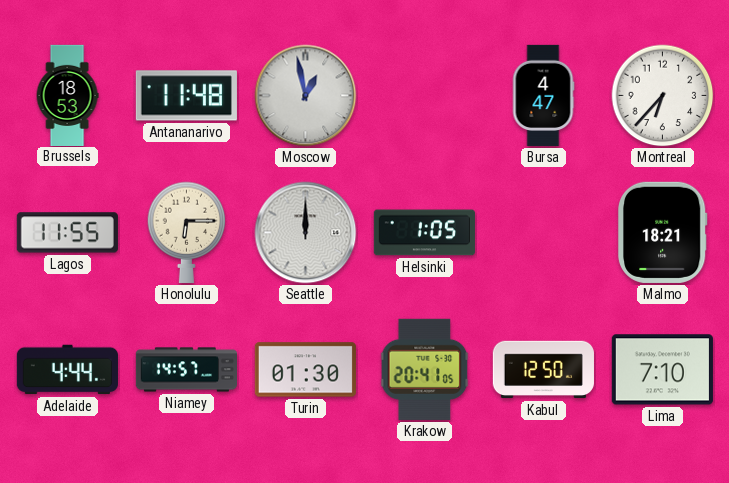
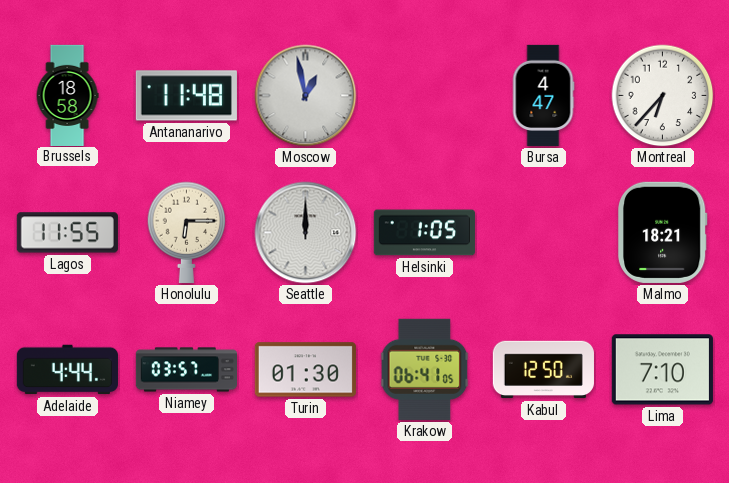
Brussels: 18:53 -> 18:58
Niamey: 14:57 -> 03:57
Krakow: 20:41 -> 06:41
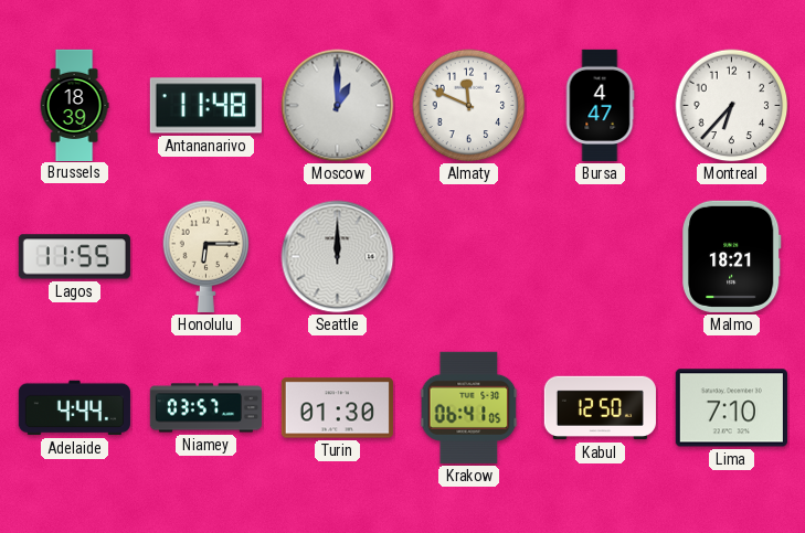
Brussels: 18:58 -> 18:39
Moscow: 12:58 -> 1:00
Almaty: none -> 11:49
Helsinki: 1:05 -> none
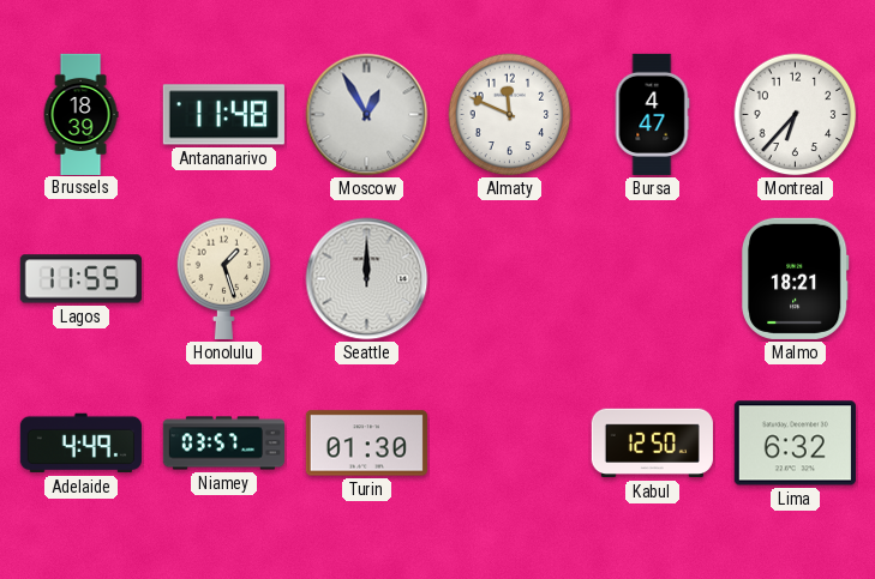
Moscow: 1:00 -> 12:55
Honolulu: 6:15 -> 1:27
Adelaide: 4:44 -> 4:49
Krakow: 06:41 -> none
Lima: 7:10 -> 6:32
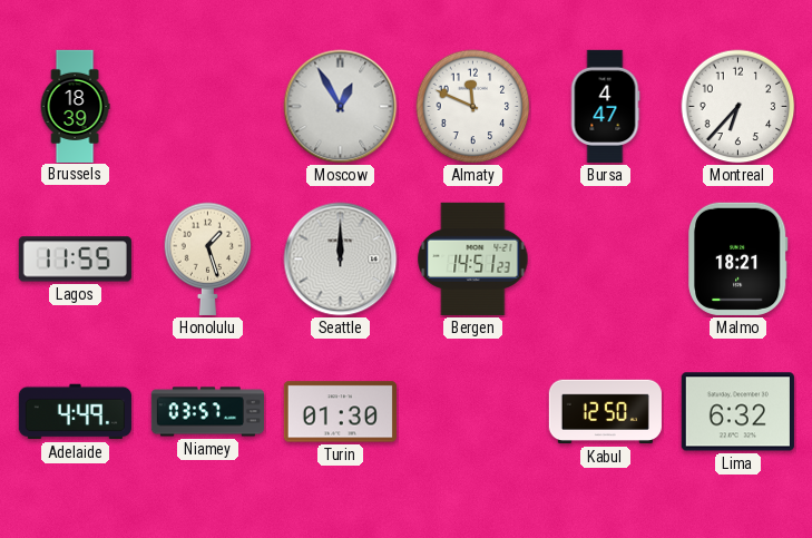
Antananarivo: 11:48 -> none
Bergen: none -> 14:51
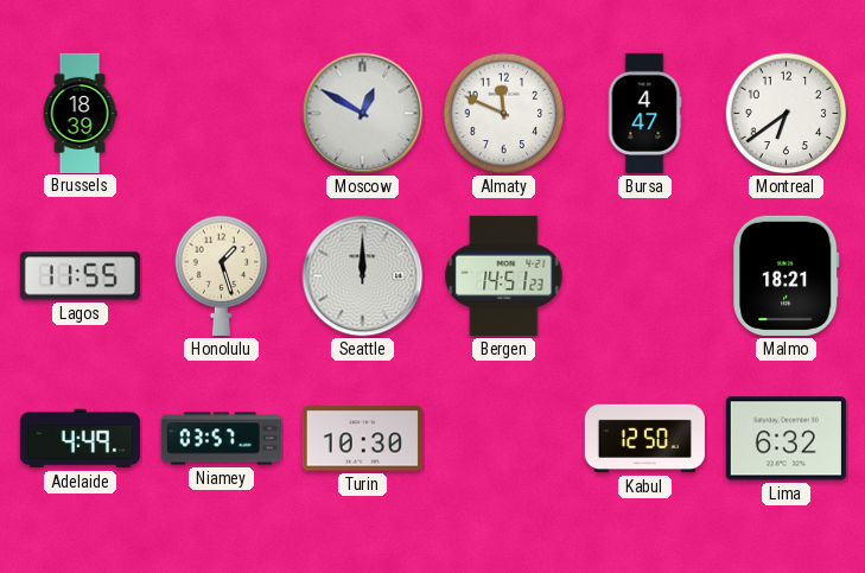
Moscow: 12:55 -> 12:50
Montreal: 6:37 -> 6:39
Turin: 01:30 -> 10:30
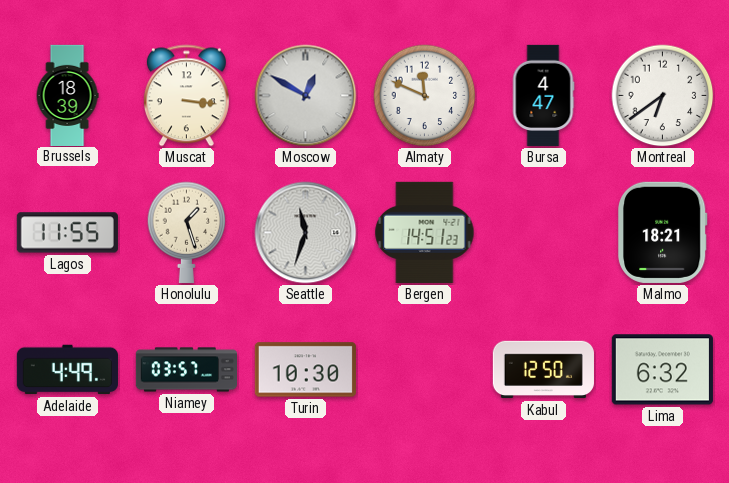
Muscat: none -> 3:16
Seattle: 12:00 -> 11:33
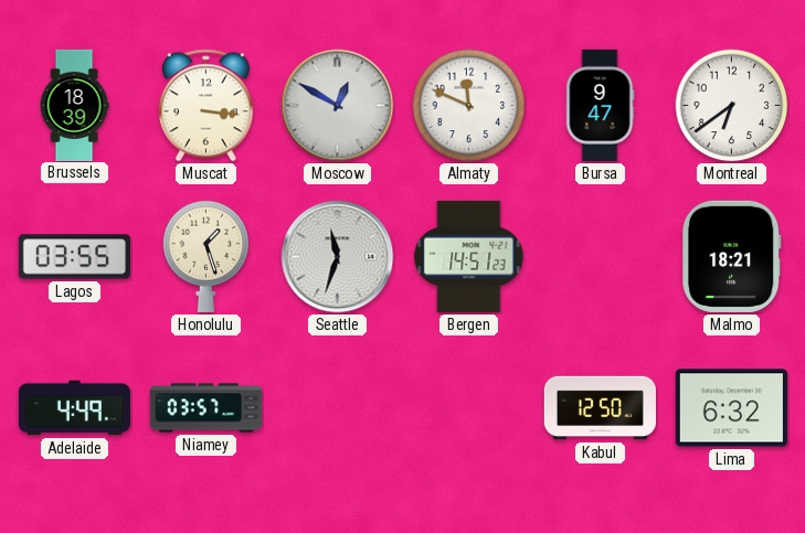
Bursa: 4:47 -> 9:47
Lagos: 11:55 -> 03:55
Turin: 10:30 -> none
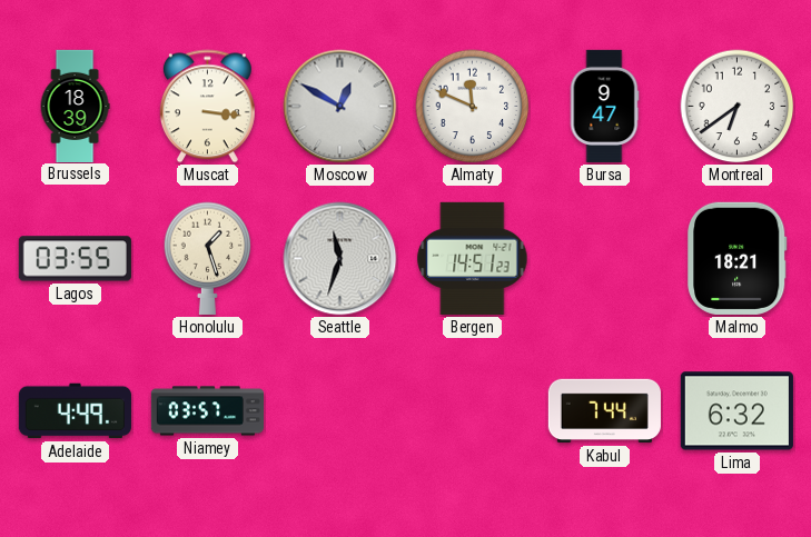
Kabul: 12:50 -> 7:44
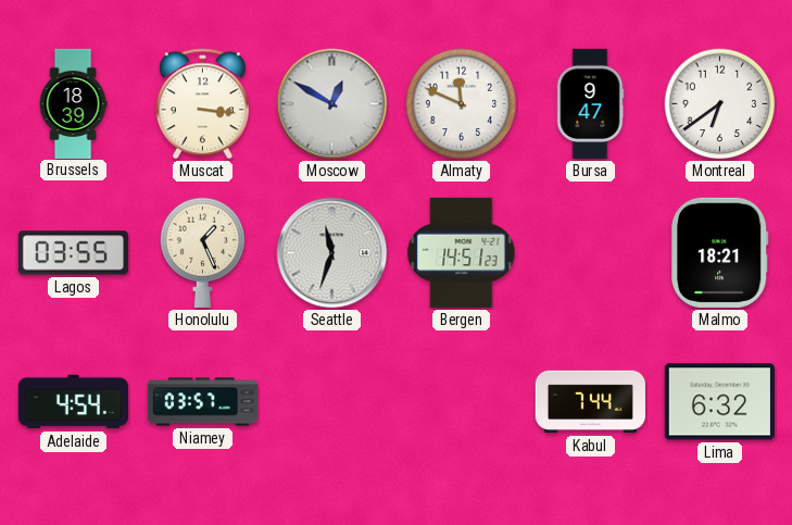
Honolulu: 1:27 -> 1:26
Adelaide: 4:49 -> 4:54
